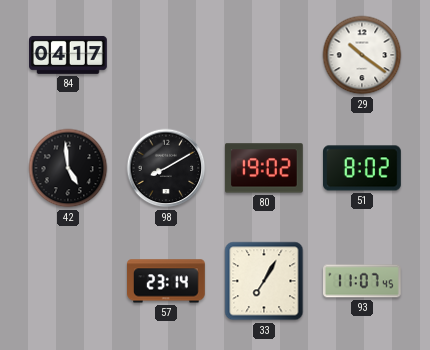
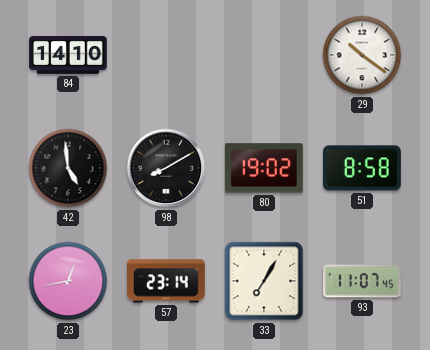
84: 04:17 -> 14:10
51: 8:02 -> 8:58
23: none -> 12:43
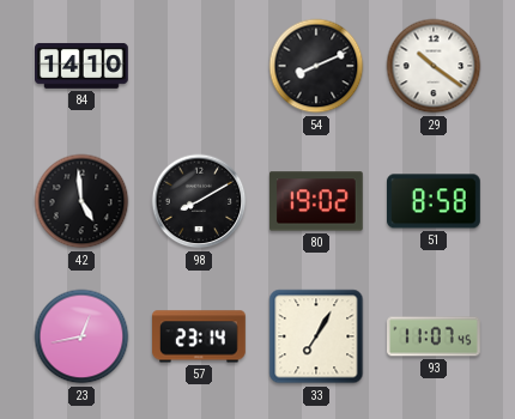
54: none -> 8:11
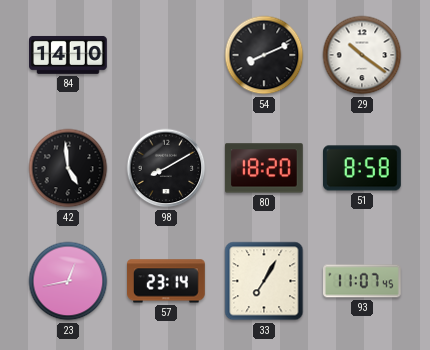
80: 19:02 -> 18:20
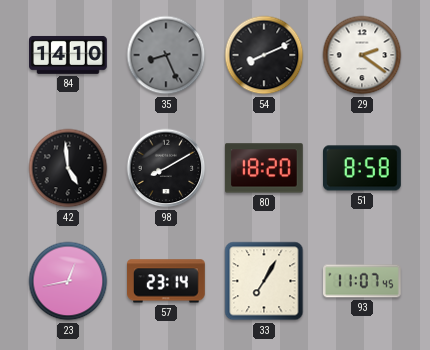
35: none -> 8:26
29: 10:21 -> 2:21
